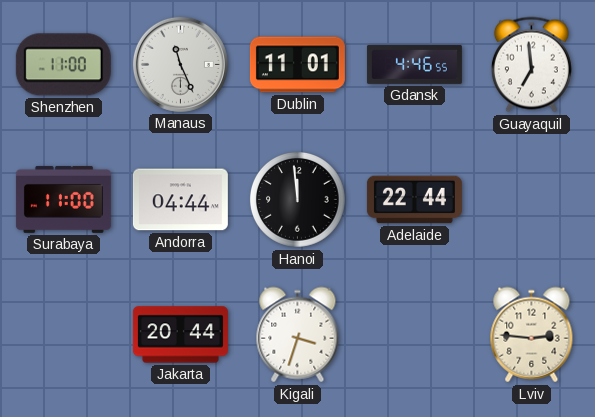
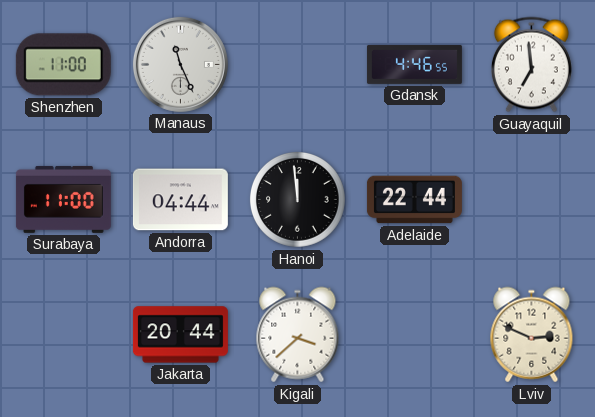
Dublin: 11:01 -> none
Kigali: 3:33 -> 3:38
Lviv: 2:46 -> 2:49
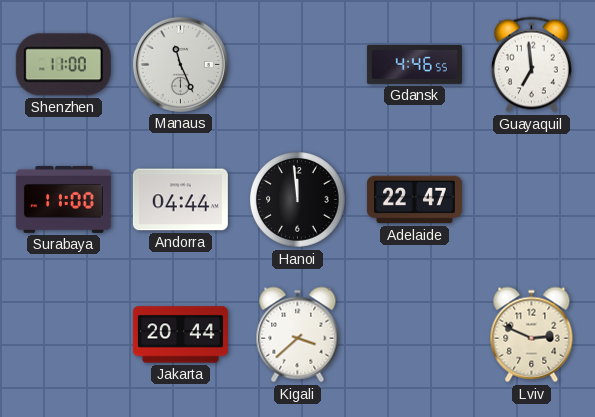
Adelaide: 22:44 -> 22:47
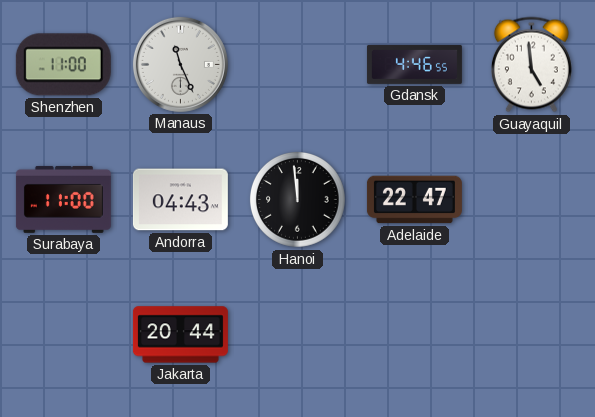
Guayaquil: 6:59 -> 4:59
Andorra: 04:44 -> 04:43
Kigali: 3:38 -> none
Lviv: 2:49 -> none
